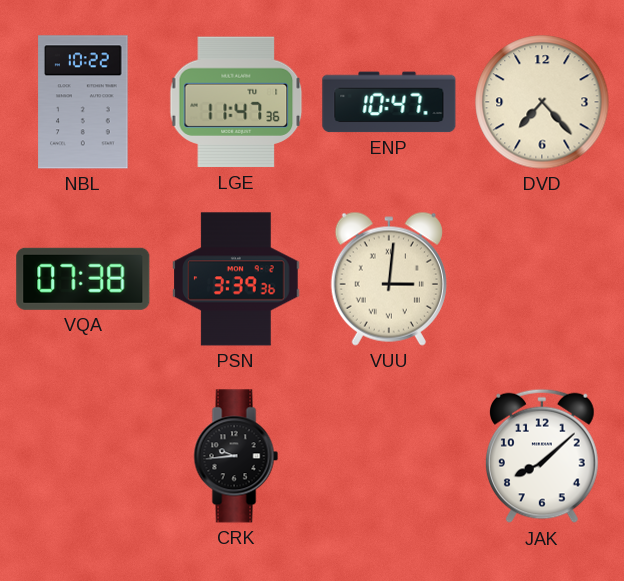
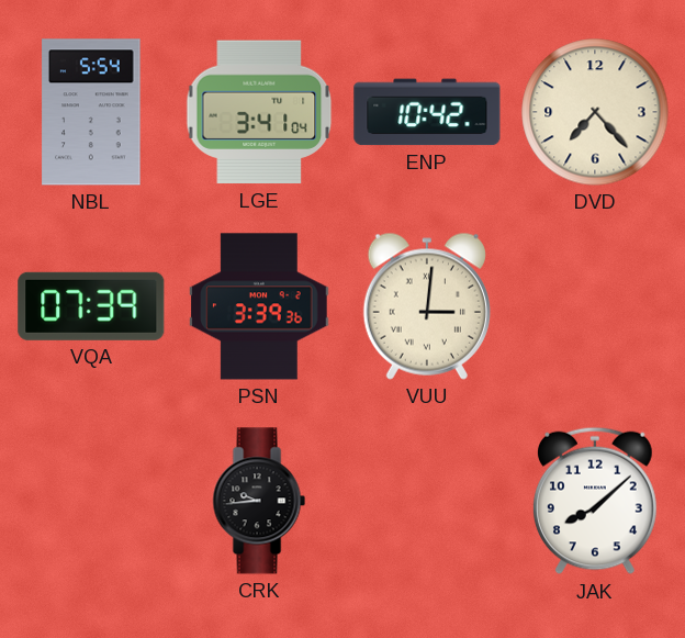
NBL: 10:22 -> 5:54
LGE: 11:47 -> 3:41
ENP: 10:47 -> 10:42
VQA: 07:38 -> 07:39
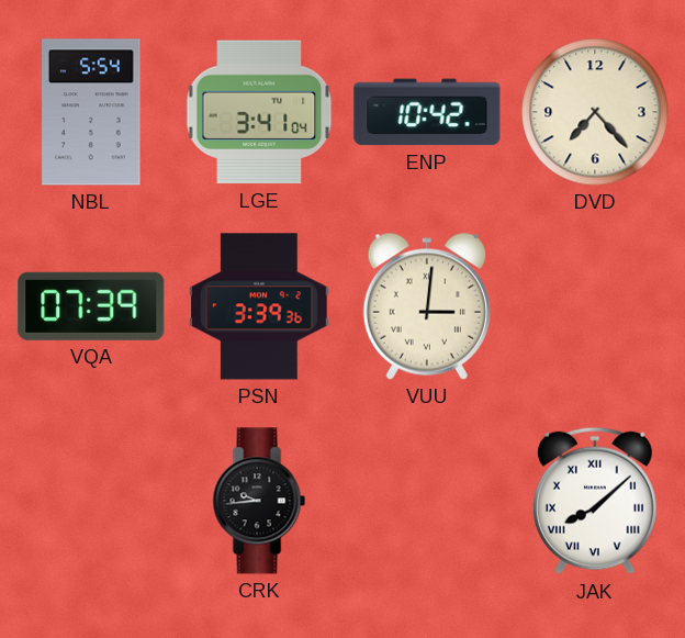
JAK numerals: Arabic -> Roman
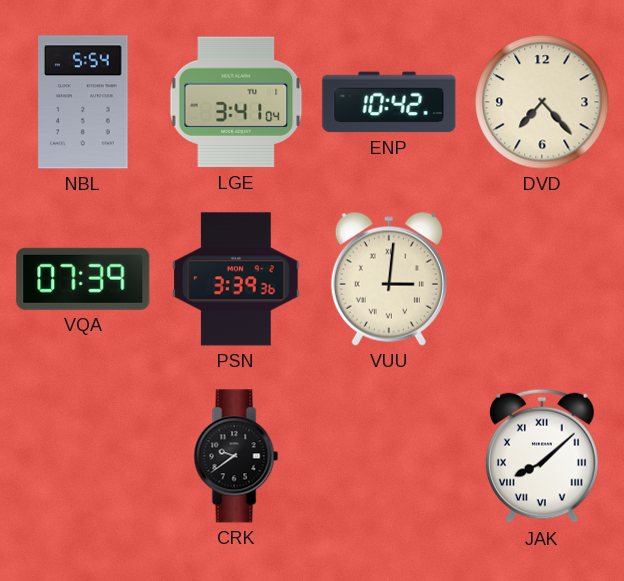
CRK: 9:44 -> 9:39
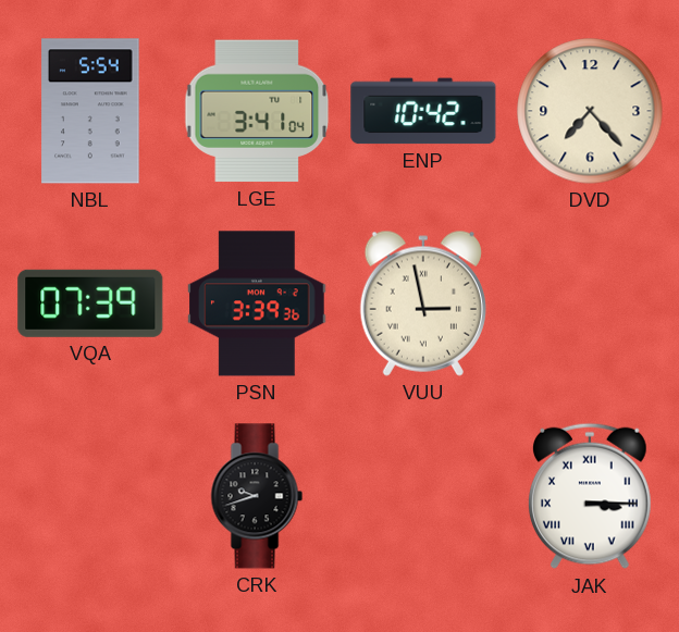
VUU: 3:01 -> 2:58
CRK: 9:39 -> 9:42
JAK: 8:08 -> 3:15
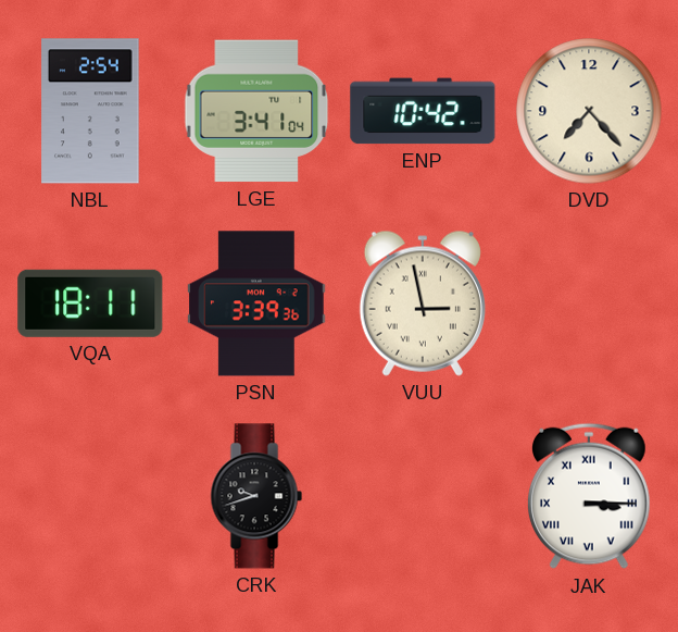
NBL: 5:54 -> 2:54
VQA: 07:39 -> 18:11
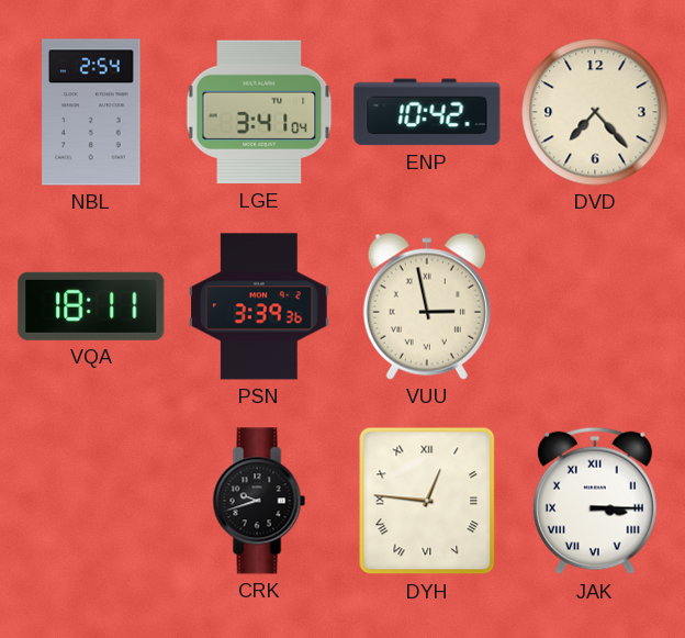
DYH: none -> 12:46
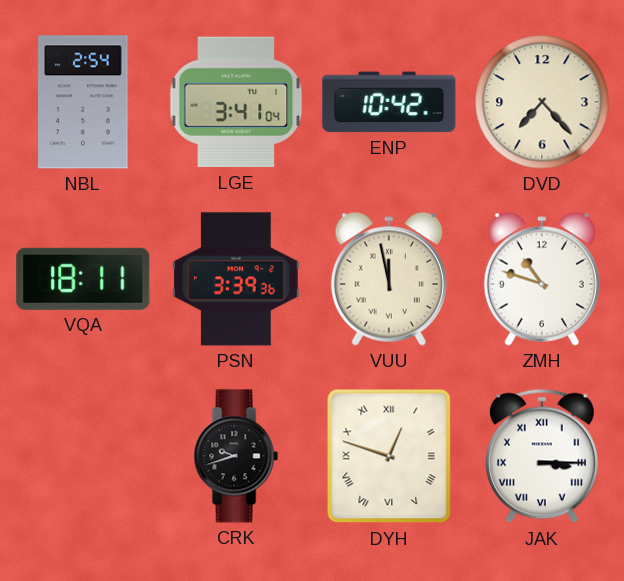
VUU: 2:58 -> 11:58
ZMH: none -> 10:48
DYH: 12:46 -> 12:48
